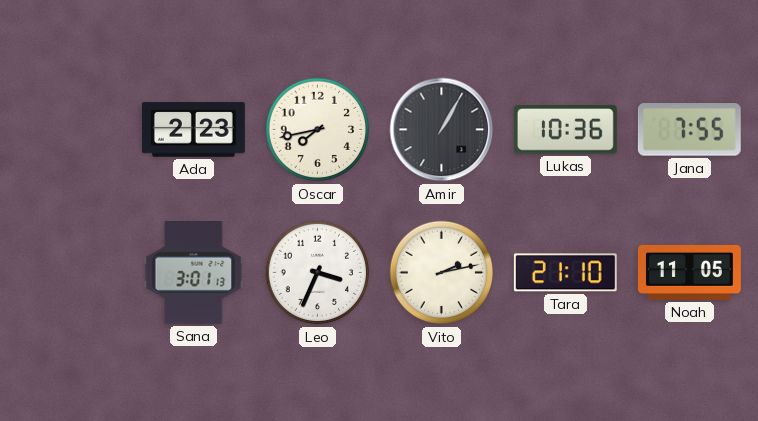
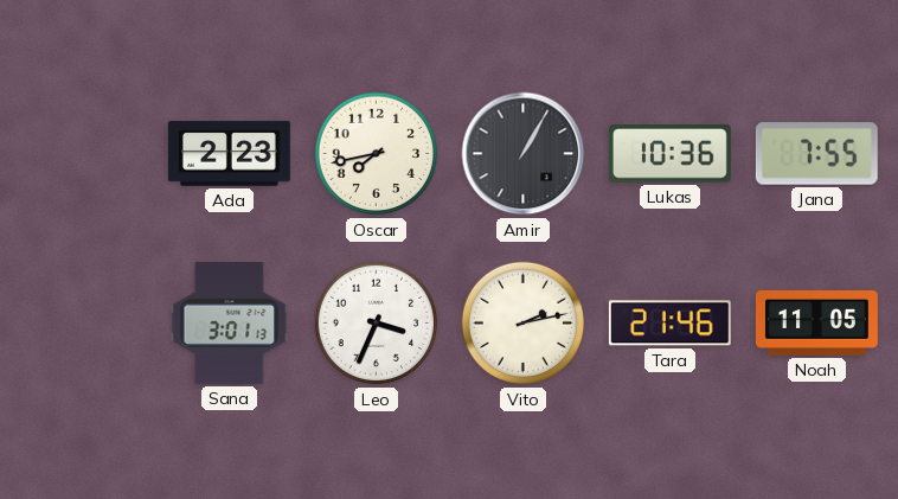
Tara: 21:10 -> 21:46
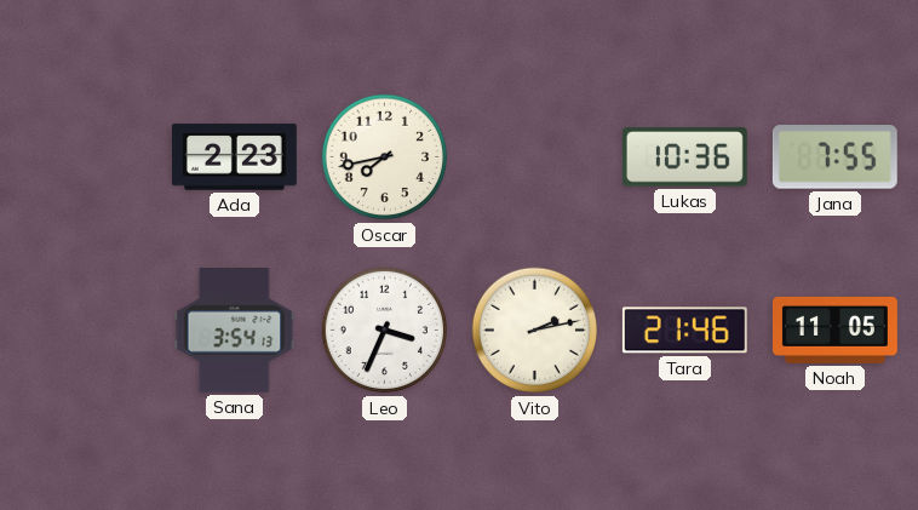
Amir: 1:05 -> none
Sana: 3:01 -> 3:54
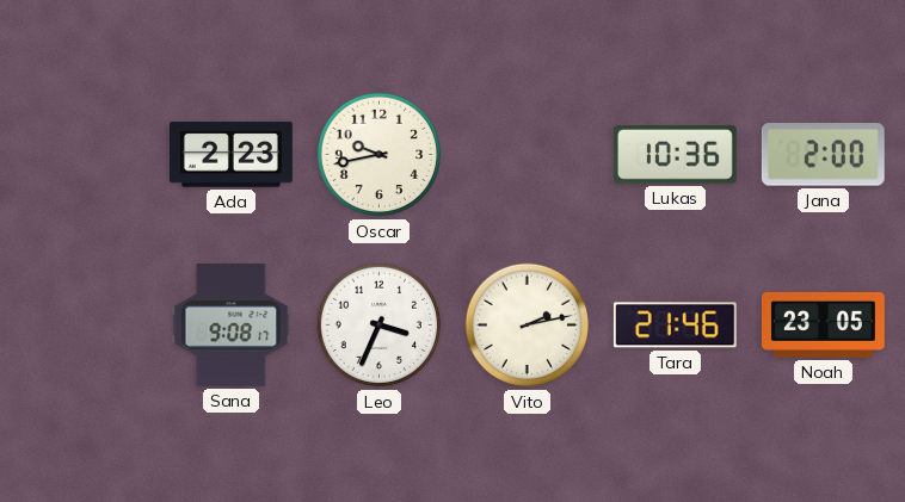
Oscar: 7:43 -> 9:43
Jana: 7:55 -> 2:00
Sana: 3:54 -> 9:08
Noah: 11:05 -> 23:05
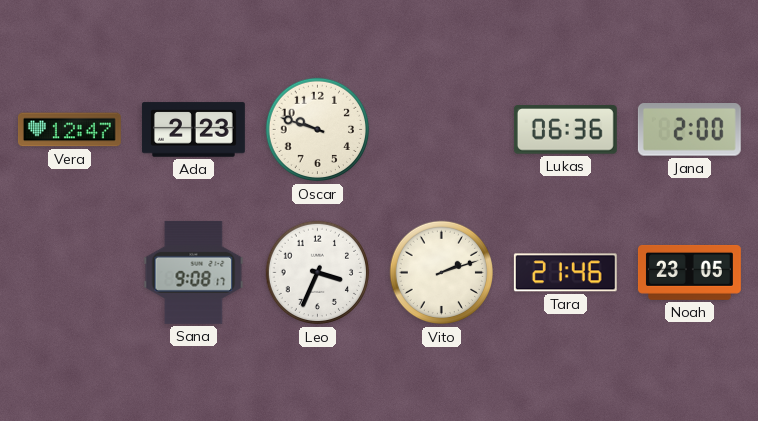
Vera: none -> 12:47
Oscar: 9:43 -> 9:48
Lukas: 10:36 -> 06:36
Vito: 2:13 -> 2:12
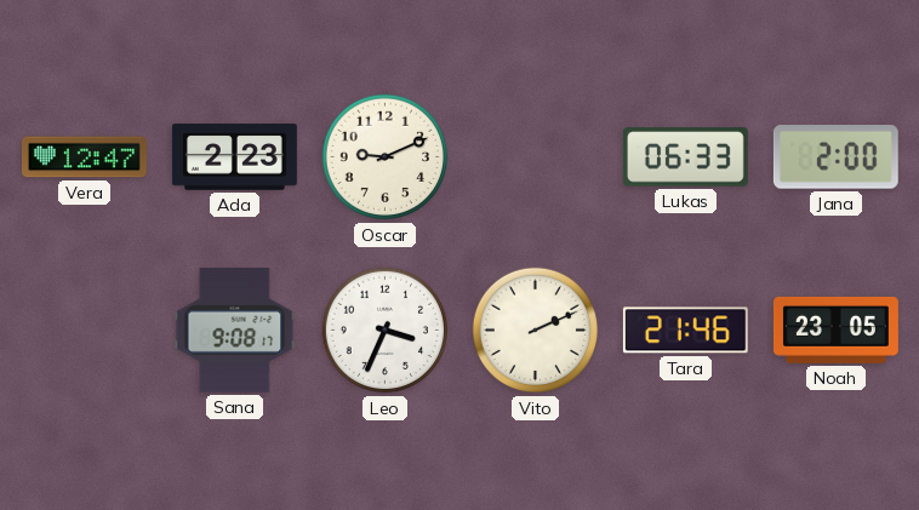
Oscar: 9:48 -> 9:11
Lukas: 06:36 -> 06:33
Vito: 2:12 -> 2:11
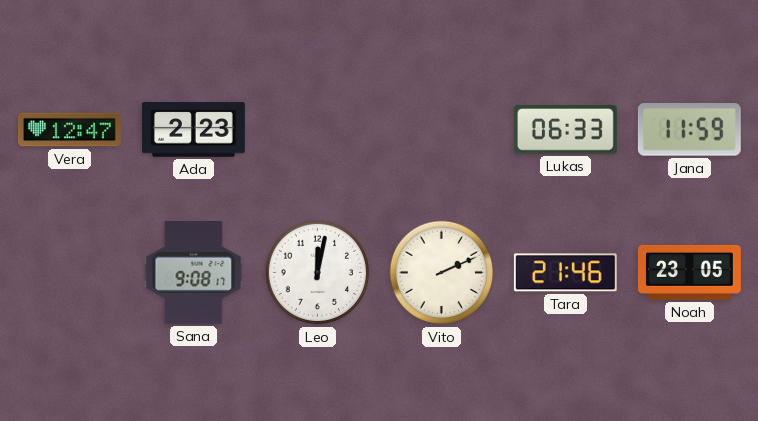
Oscar: 9:11 -> none
Jana: 2:00 -> 11:59
Leo: 3:34 -> 12:02
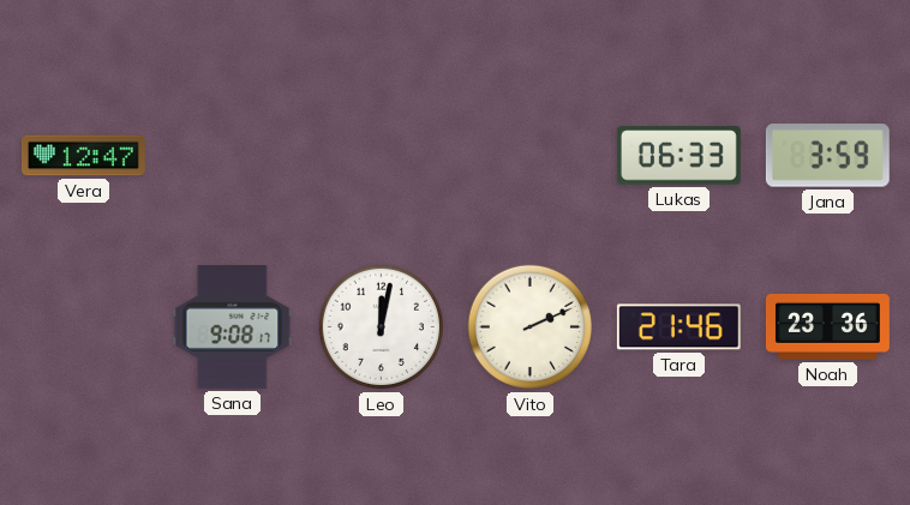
Ada: 2:23 -> none
Jana: 11:59 -> 3:59
Noah: 23:05 -> 23:36
